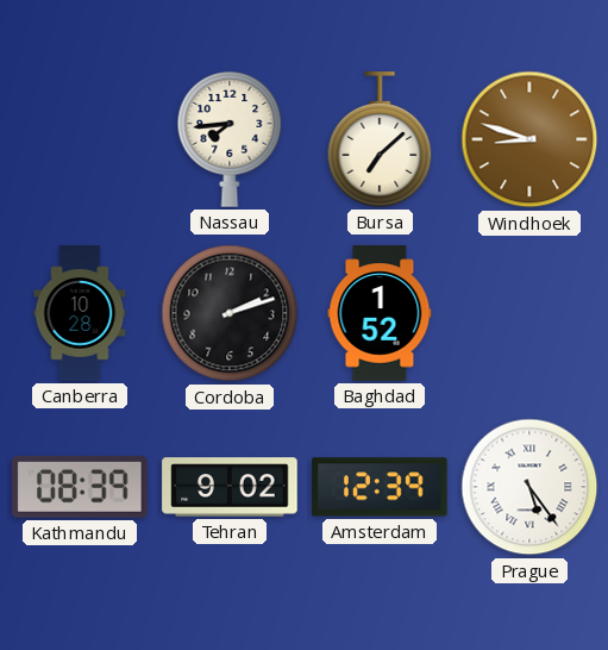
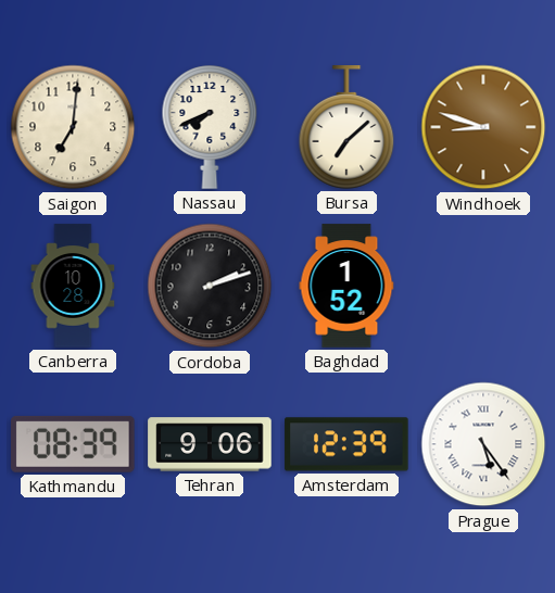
Saigon: none -> 7:01
Nassau: 7:44 -> 7:41
Tehran: 9:02 -> 9:06
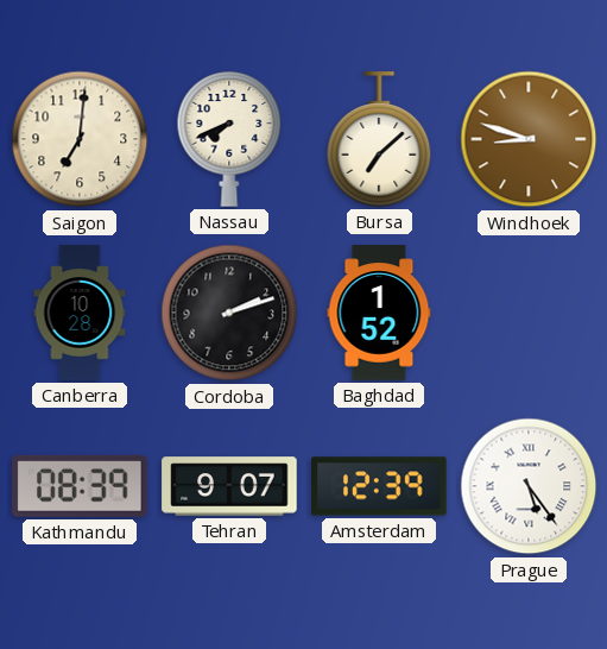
Tehran: 9:06 -> 9:07
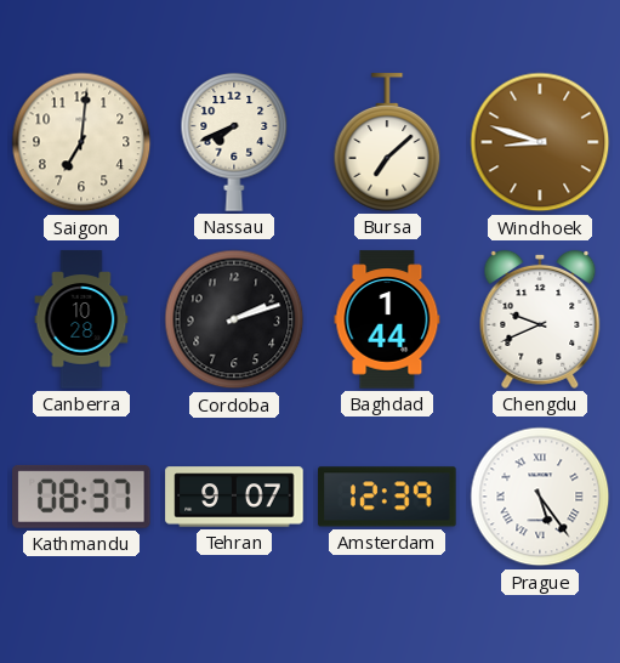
Baghdad: 1:52 -> 1:44
Chengdu: none -> 9:41
Kathmandu: 08:39 -> 08:37
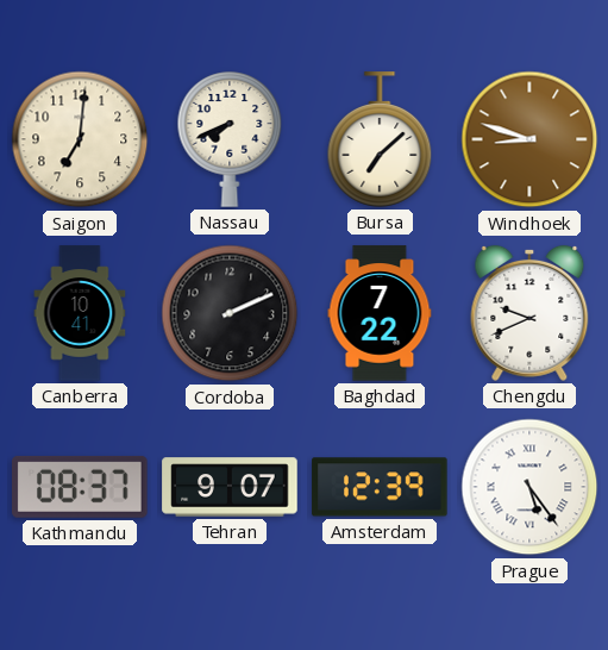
Canberra: 10:28 -> 10:41
Cordoba: 2:12 -> 2:11
Baghdad: 1:44 -> 7:22
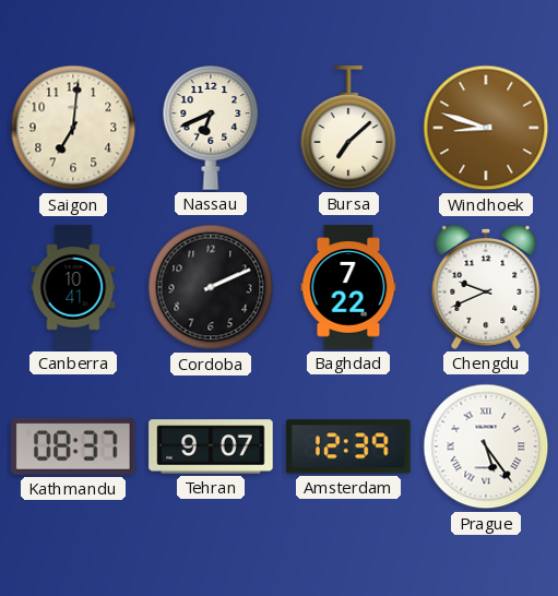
Nassau: 7:41 -> 6:41
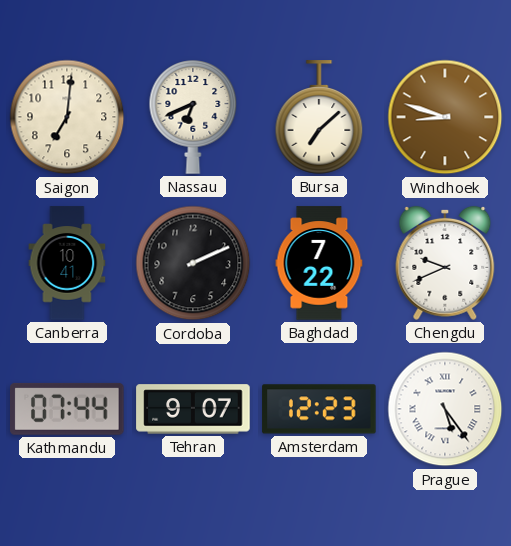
Kathmandu: 08:37 -> 07:44
Amsterdam: 12:39 -> 12:23
